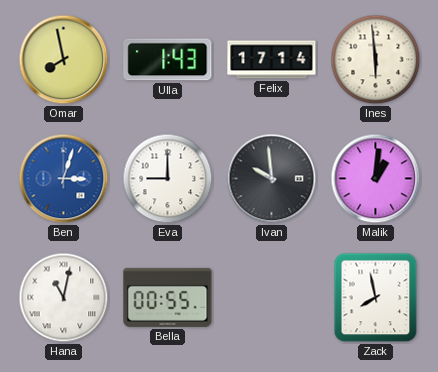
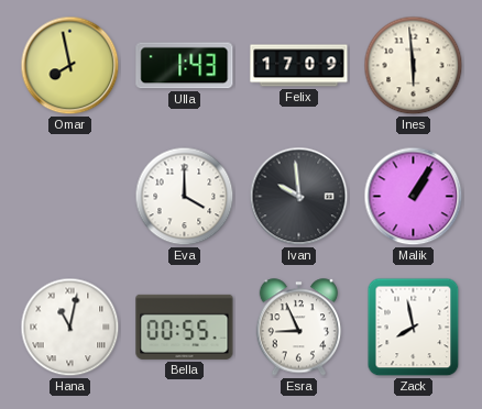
Felix: 17:14 -> 17:09
Ben: 3:03 -> none
Eva: 9:00 -> 4:00
Malik: 1:01 -> 1:05
Esra: none -> 8:56
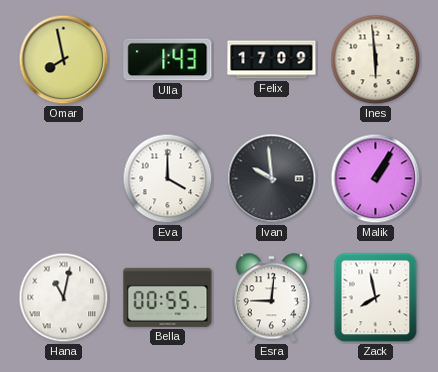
Esra: 8:56 -> 9:01
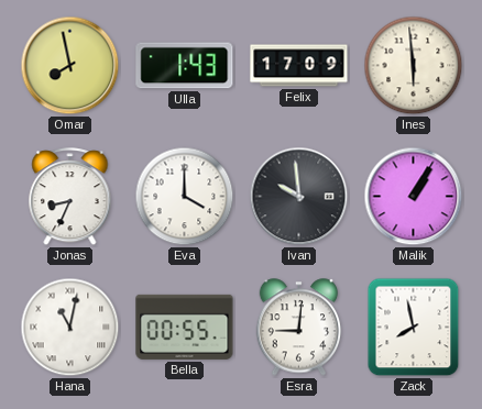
Jonas: none -> 8:34
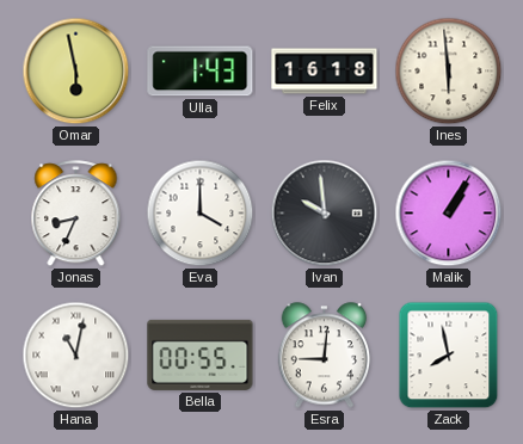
Omar: 7:58 -> 5:58
Felix: 17:09 -> 16:18
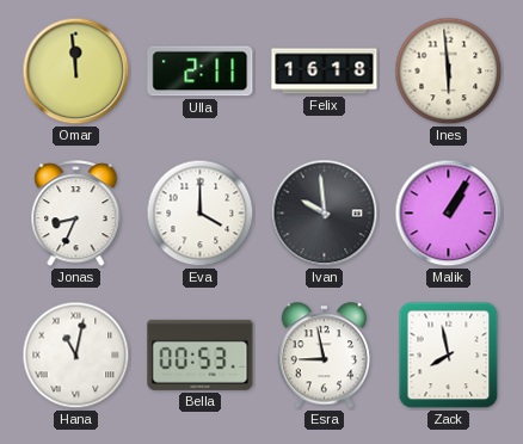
Omar: 5:58 -> 11:59
Ulla: 1:43 -> 2:11
Bella: 00:55 -> 00:53
Esra: 9:01 -> 8:58
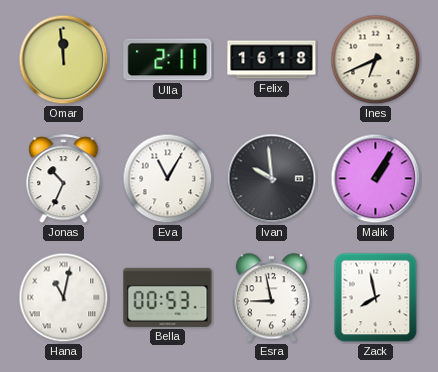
Ines: 5:59 -> 6:41
Jonas: 8:34 -> 10:34
Eva: 4:00 -> 11:05
